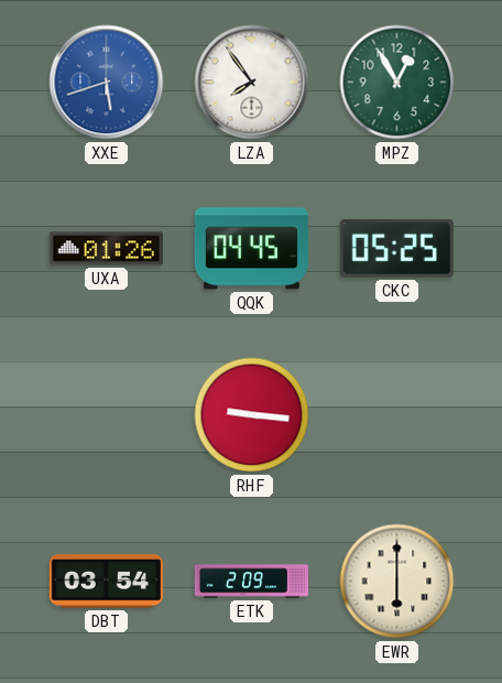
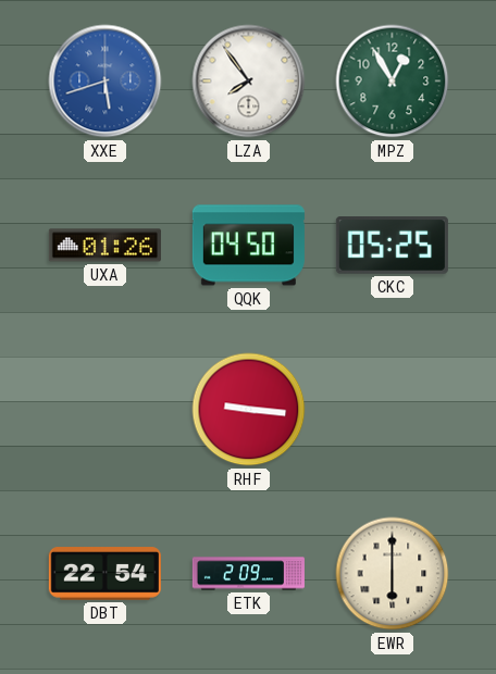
QQK: 04:45 -> 04:50
DBT: 03:54 -> 22:54
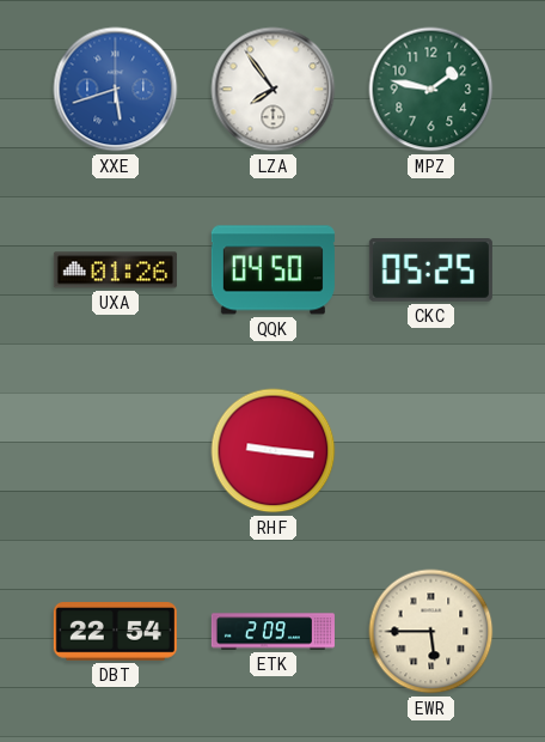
MPZ: 12:55 -> 1:47
EWR: 6:00 -> 5:45
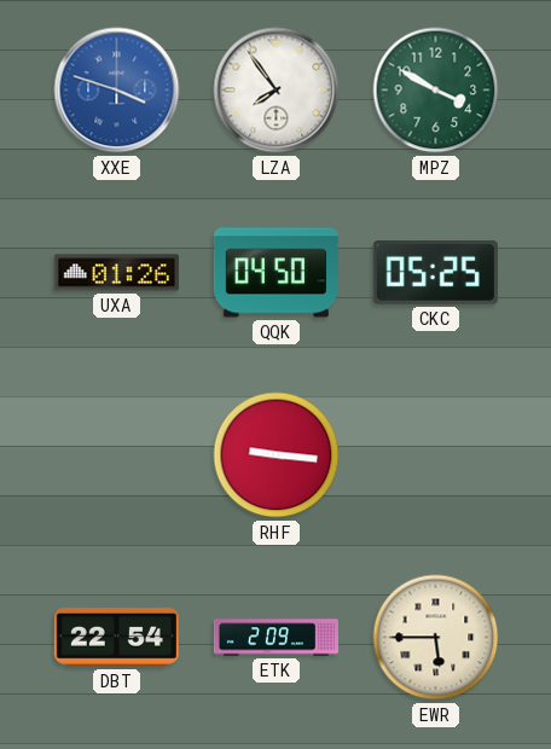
XXE: 5:42 -> 3:48
MPZ: 1:47 -> 3:50
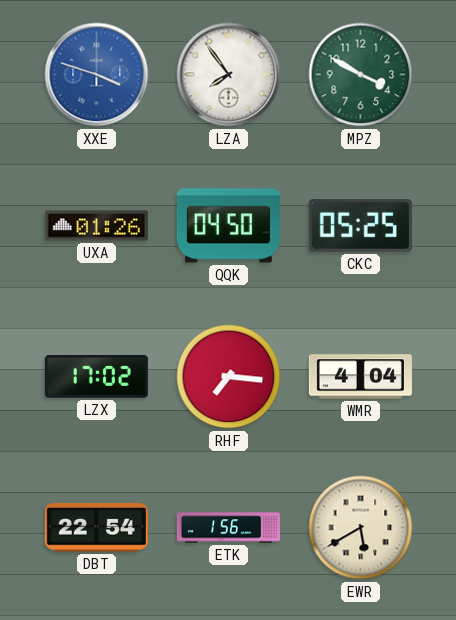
LZX: none -> 17:02
RHF: 9:16 -> 7:16
WMR: none -> 4:04
ETK: 2:09 -> 1:56
EWR: 5:45 -> 5:40
